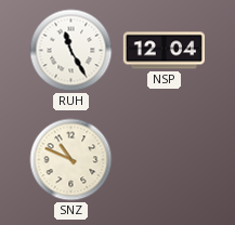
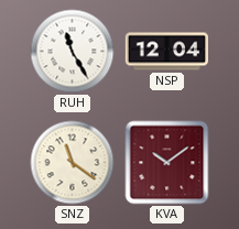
SNZ: 10:49 -> 11:21
KVA: none -> 10:09
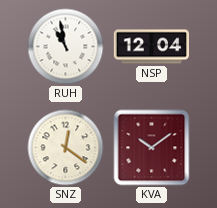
RUH: 11:25 -> 10:58
SNZ: 11:21 -> 12:21
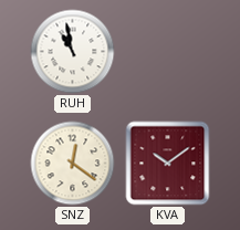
NSP: 12:04 -> none
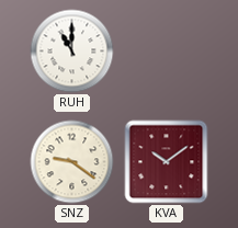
RUH: 10:58 -> 11:00
SNZ: 12:21 -> 9:21
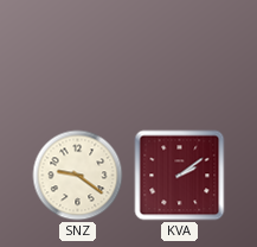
RUH: 11:00 -> none
KVA: 10:09 -> 2:09
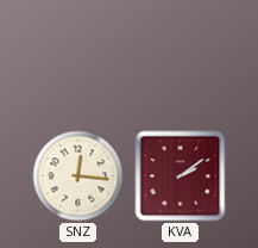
SNZ: 9:21 -> 12:16
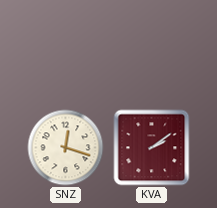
SNZ: 12:16 -> 12:18
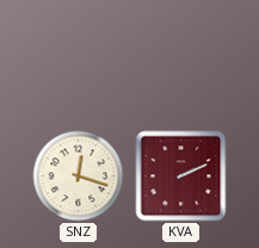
KVA: 2:09 -> 2:11
